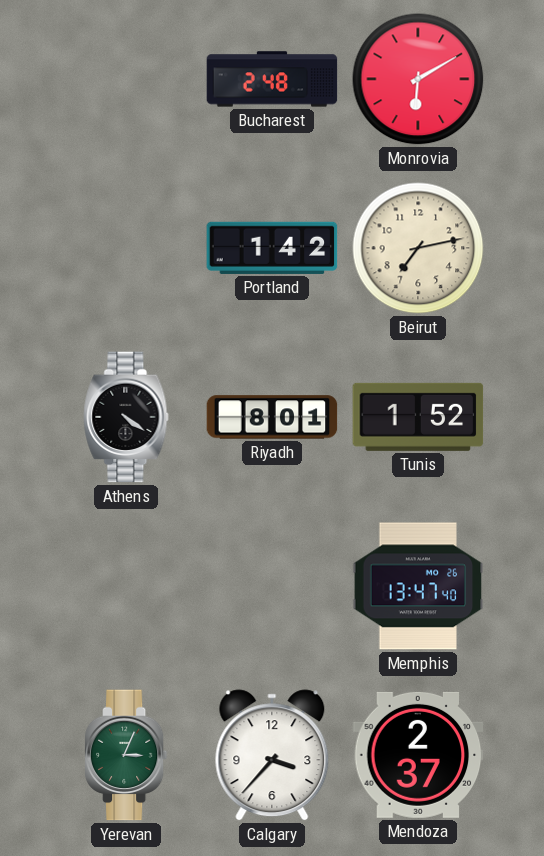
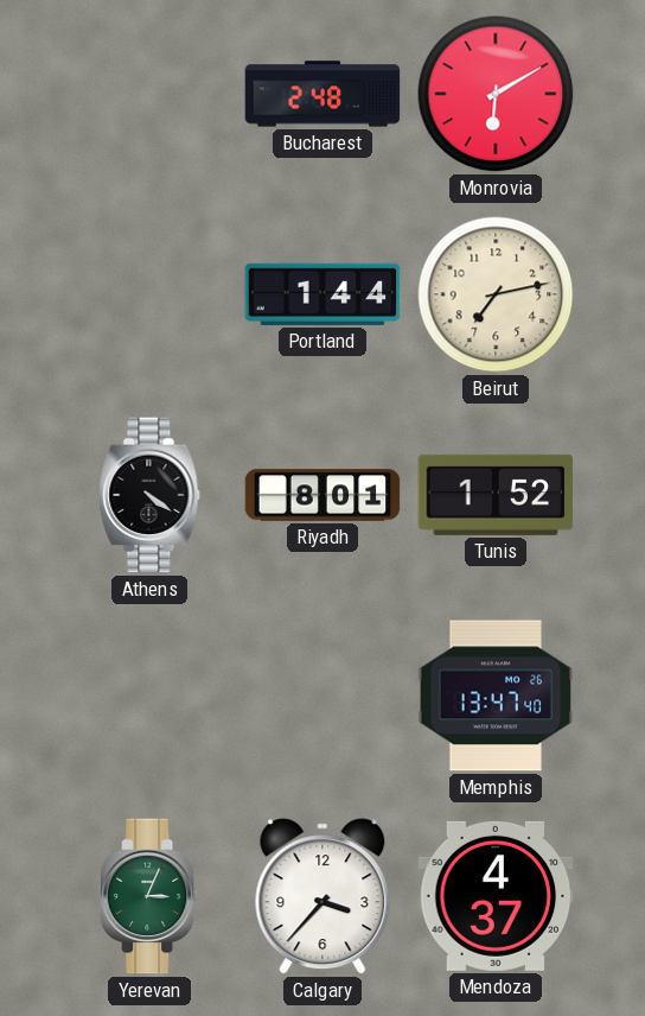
Portland: 1:42 -> 1:44
Mendoza: 2:37 -> 4:37
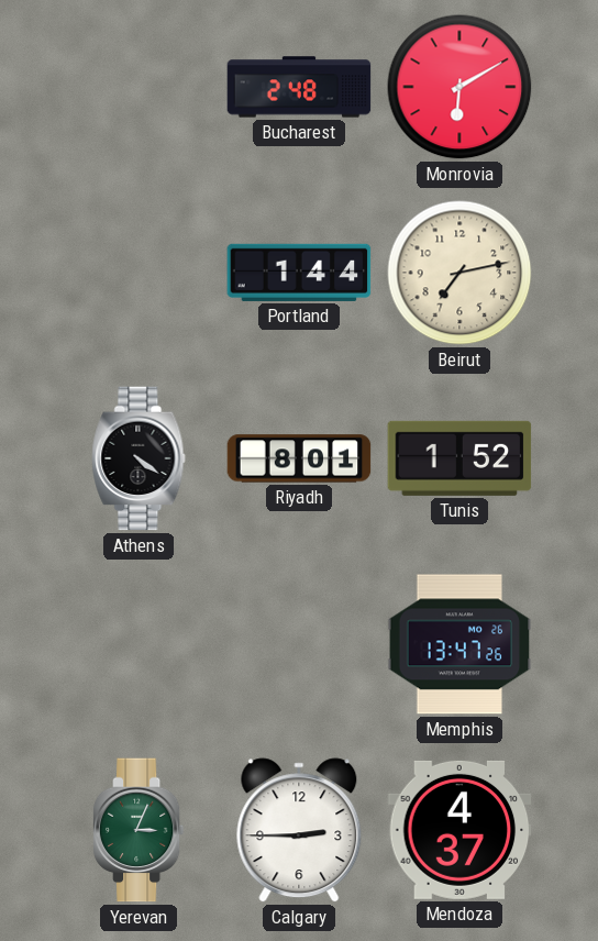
Memphis: 13:47:40 -> 13:47:26
Calgary: 3:37 -> 2:45
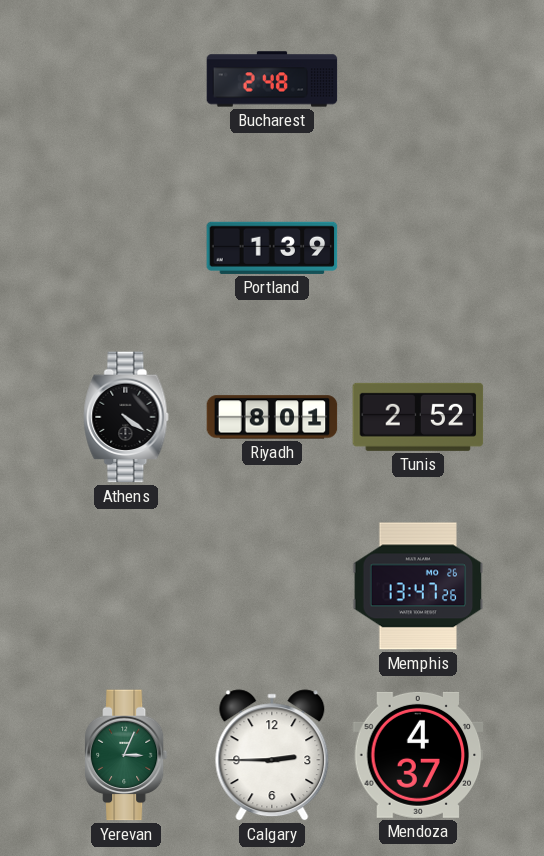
Monrovia: 6:10 -> none
Portland: 1:44 -> 1:39
Beirut: 7:13 -> none
Tunis: 1:52 -> 2:52
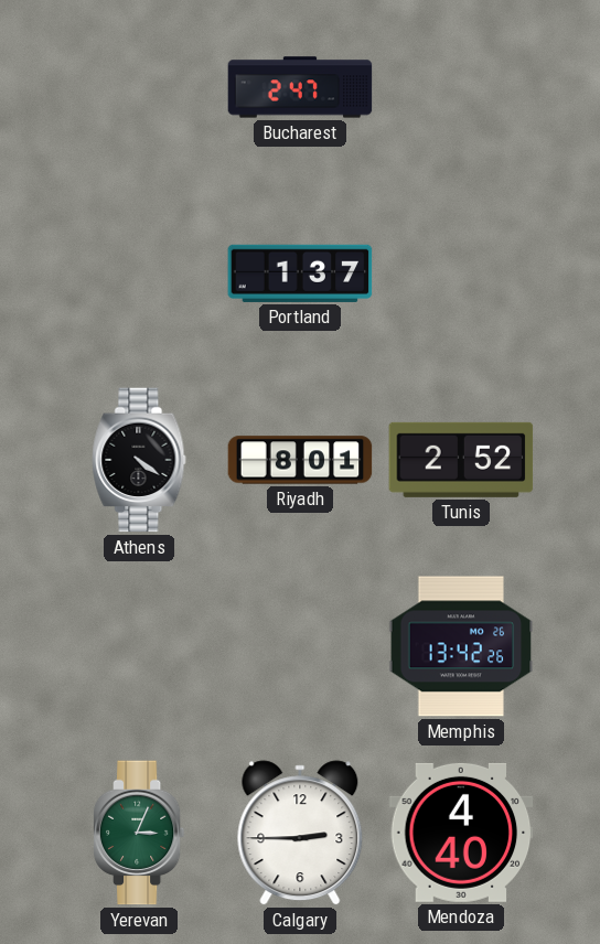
Bucharest: 2:48 -> 2:47
Portland: 1:39 -> 1:37
Memphis: 13:47 -> 13:42
Mendoza: 4:37 -> 4:40
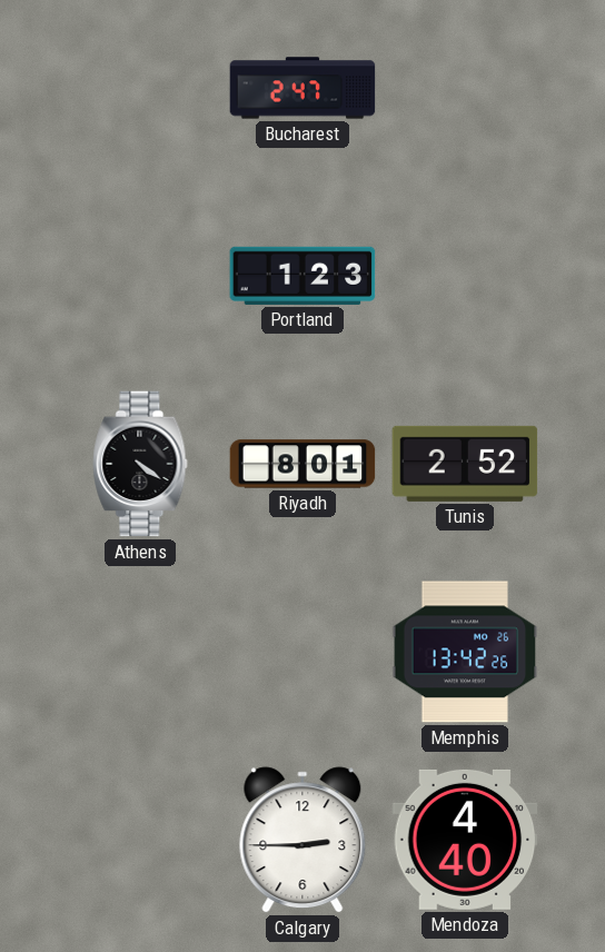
Portland: 1:37 -> 1:23
Yerevan: 3:04 -> none
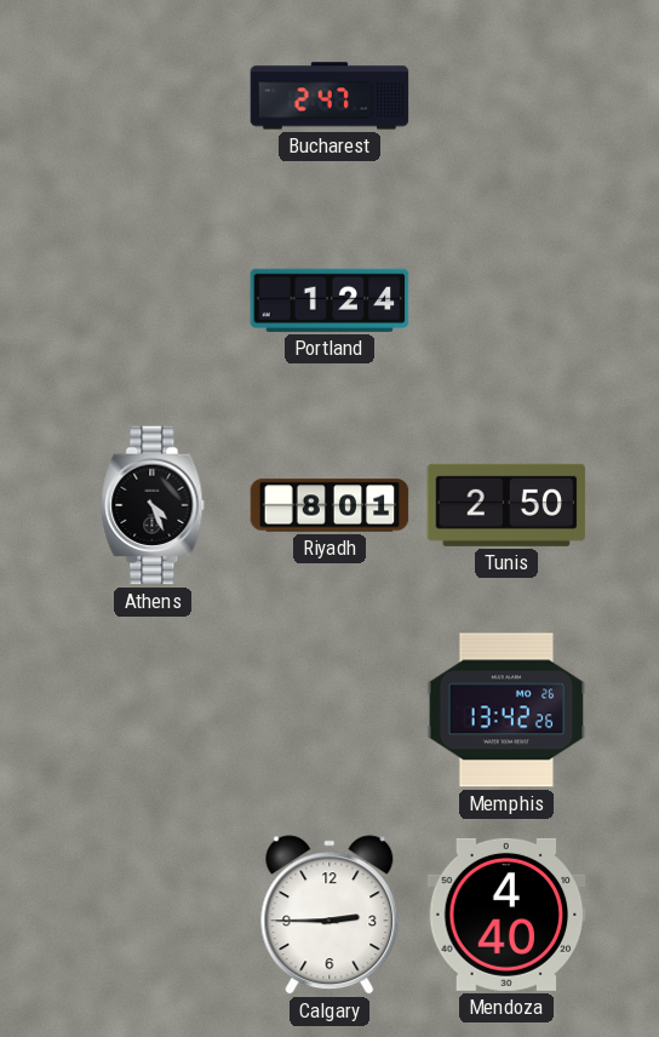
Portland: 1:23 -> 1:24
Athens: 4:21 -> 4:26
Tunis: 2:52 -> 2:50
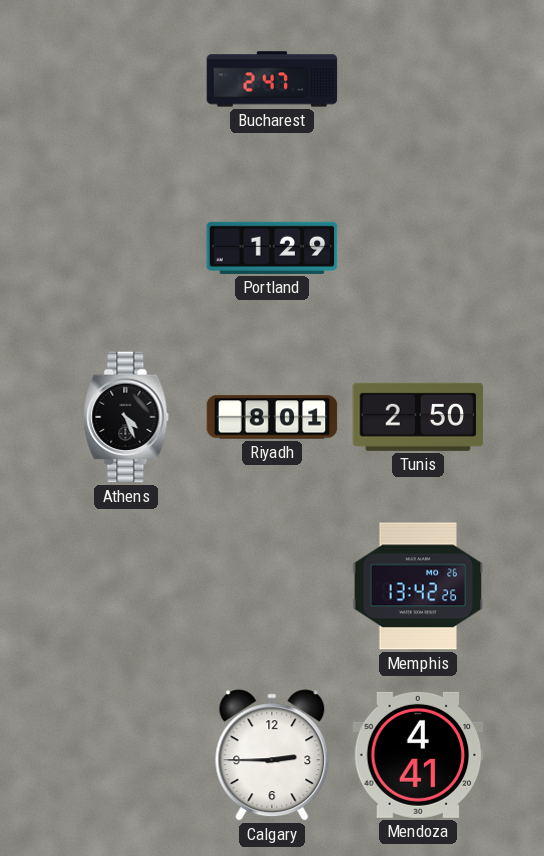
Portland: 1:24 -> 1:29
Mendoza: 4:40 -> 4:41
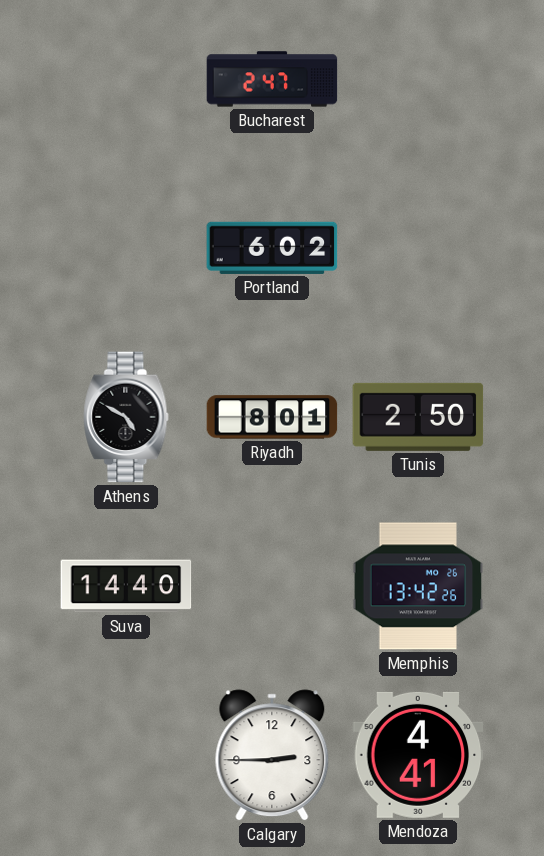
Portland: 1:29 -> 6:02
Athens: 4:26 -> 4:50
Suva: none -> 14:40
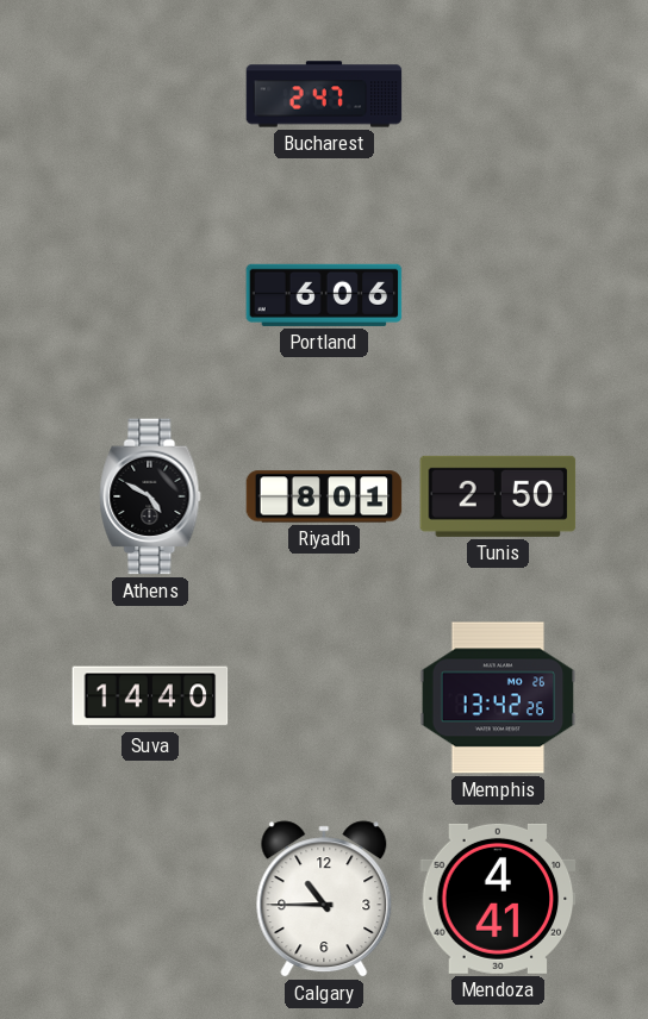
Portland: 6:02 -> 6:06
Calgary: 2:45 -> 10:45
